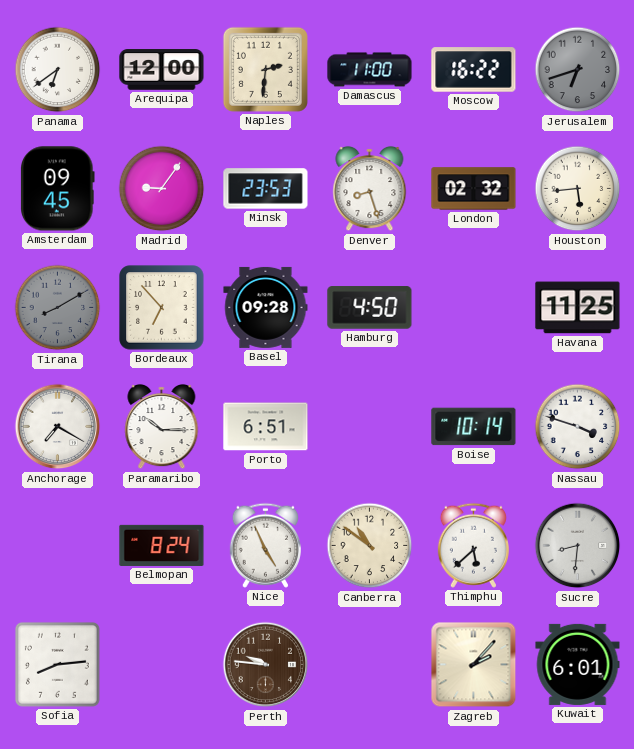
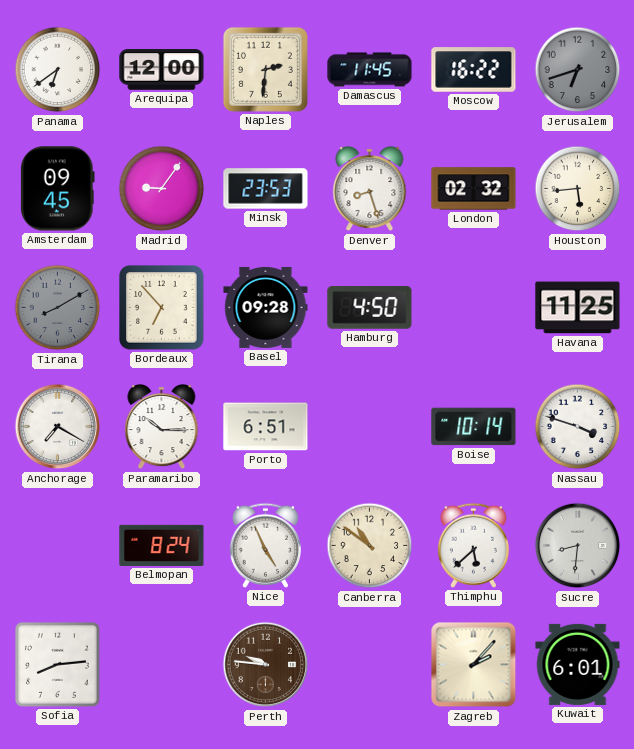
Damascus: 11:00 -> 11:45
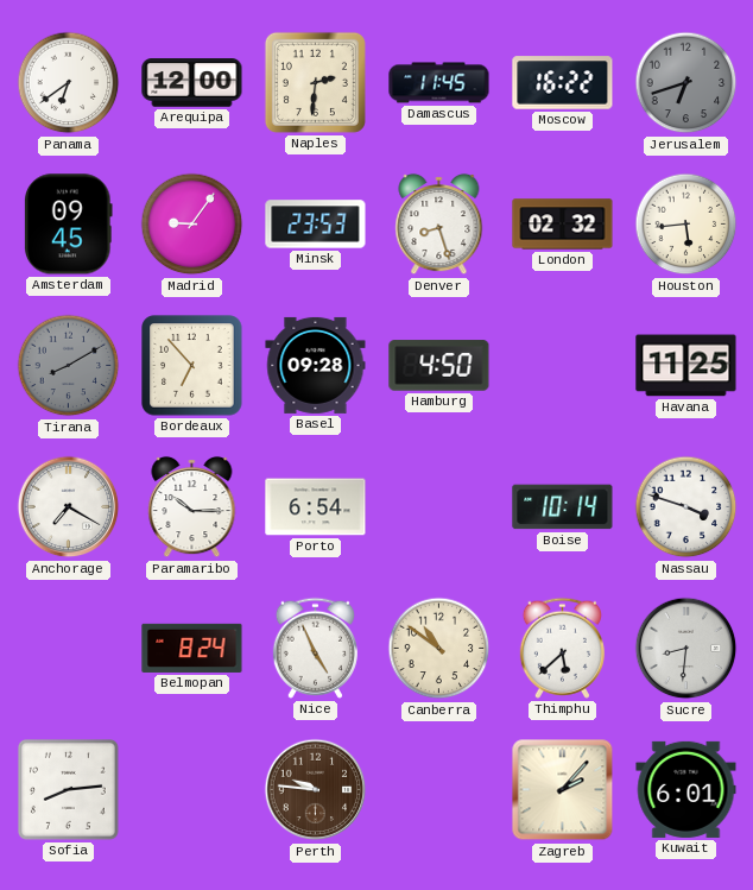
Porto: 6:51 -> 6:54
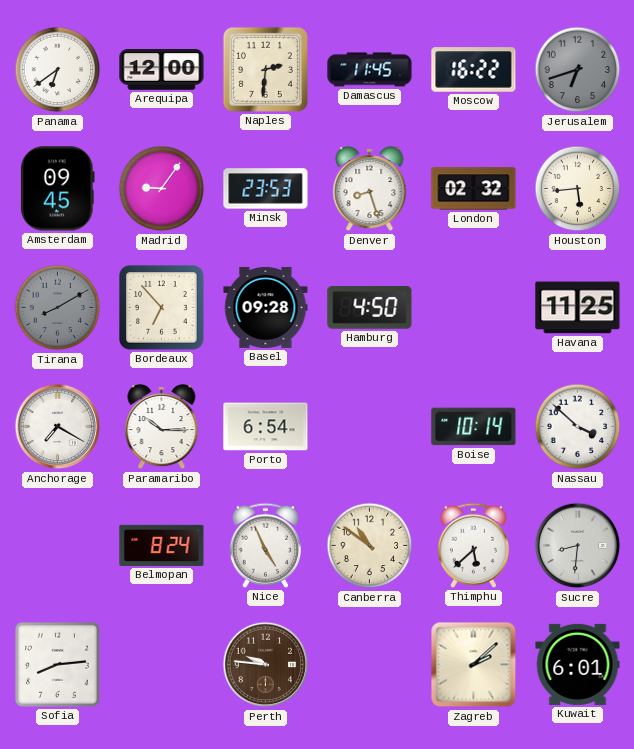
Nassau: 3:48 -> 3:52
Zagreb: 2:07 -> 2:08
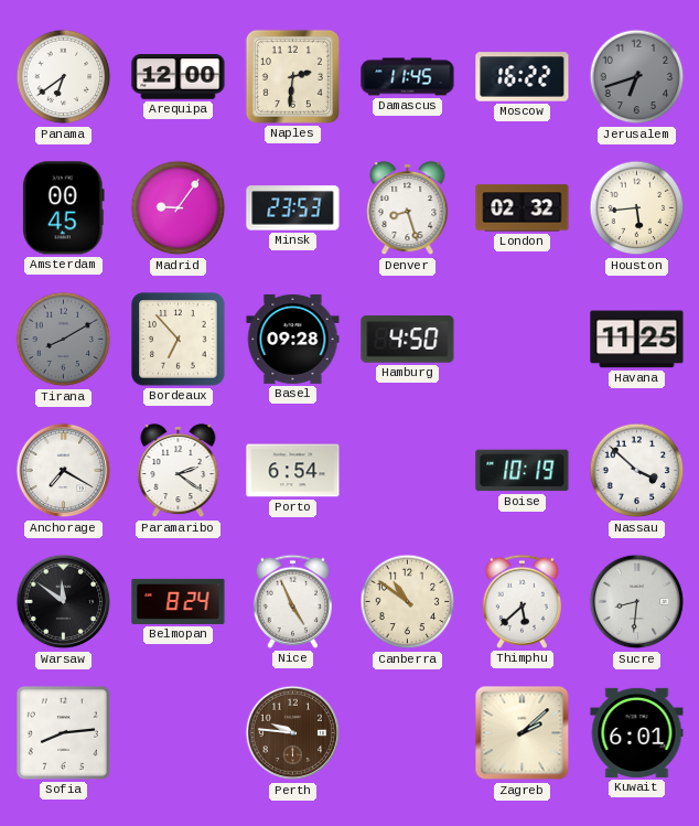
Amsterdam: 09:45 -> 00:45
Paramaribo: 10:15 -> 2:21
Boise: 10:14 -> 10:19
Warsaw: none -> 11:51
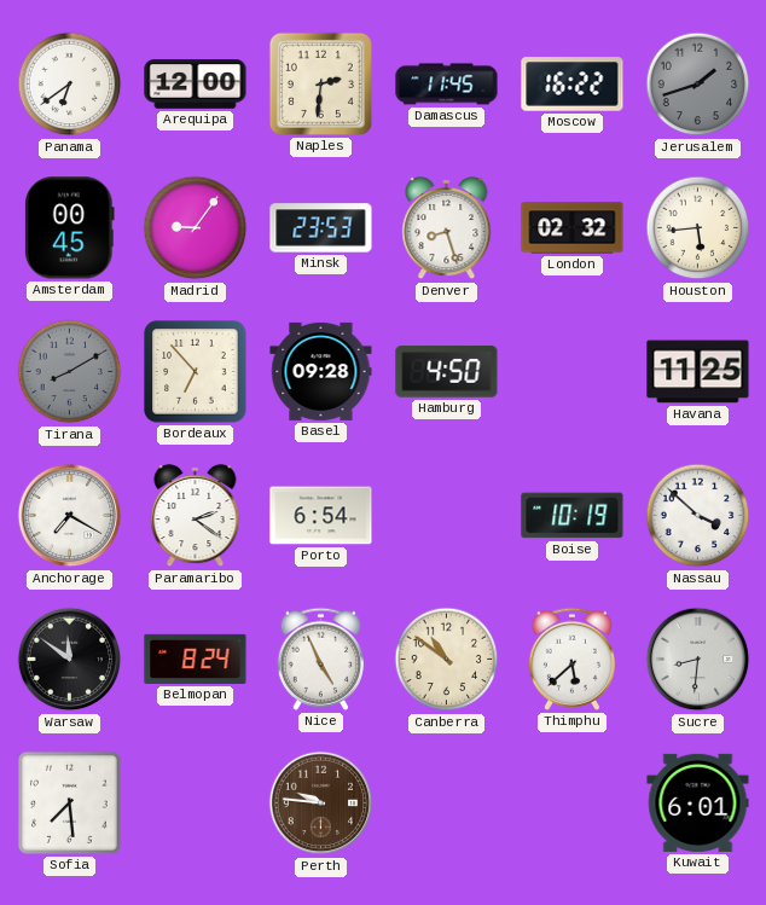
Jerusalem: 6:42 -> 1:42
Sofia: 8:14 -> 7:29
Zagreb: 2:08 -> none
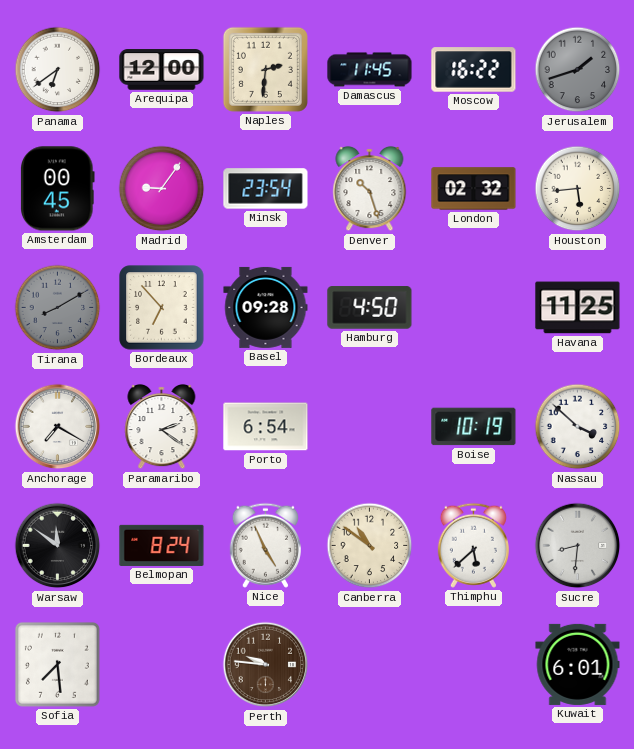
Minsk: 23:53 -> 23:54
Denver: 8:27 -> 10:27
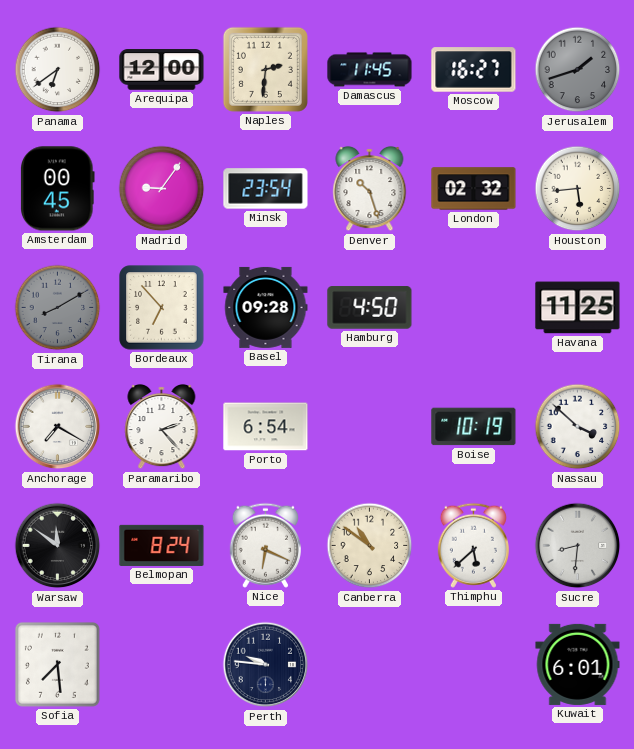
Moscow: 16:22 -> 16:27
Paramaribo: 2:21 -> 2:23
Nice: 4:56 -> 6:19
Perth dial: brown -> navy
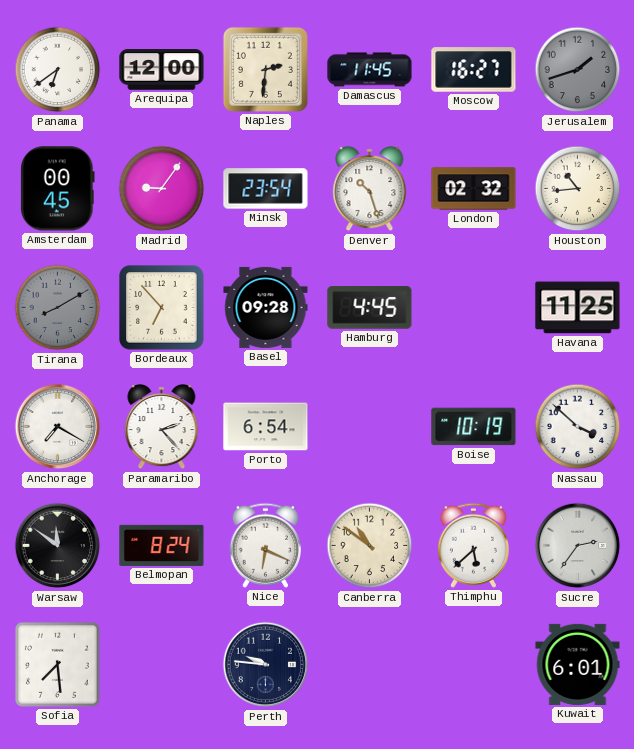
Houston: 5:44 -> 10:44
Hamburg: 4:50 -> 4:45
Sucre: 8:31 -> 2:36
